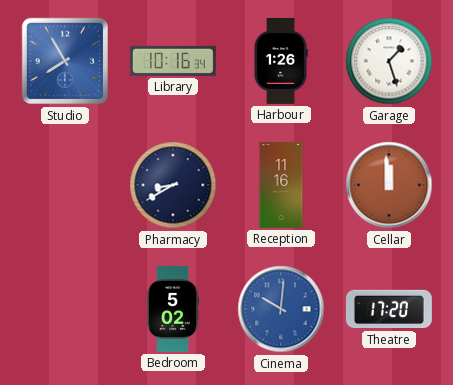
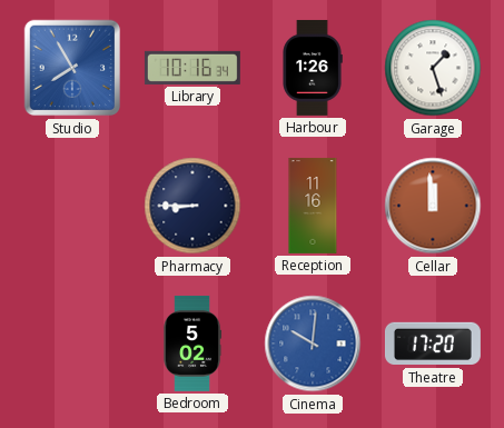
Pharmacy: 8:40 -> 8:45
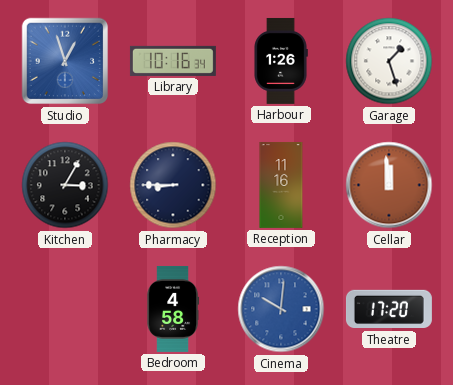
Studio: 7:55 -> 12:57
Kitchen: none -> 3:05
Bedroom: 5:02 -> 4:58
